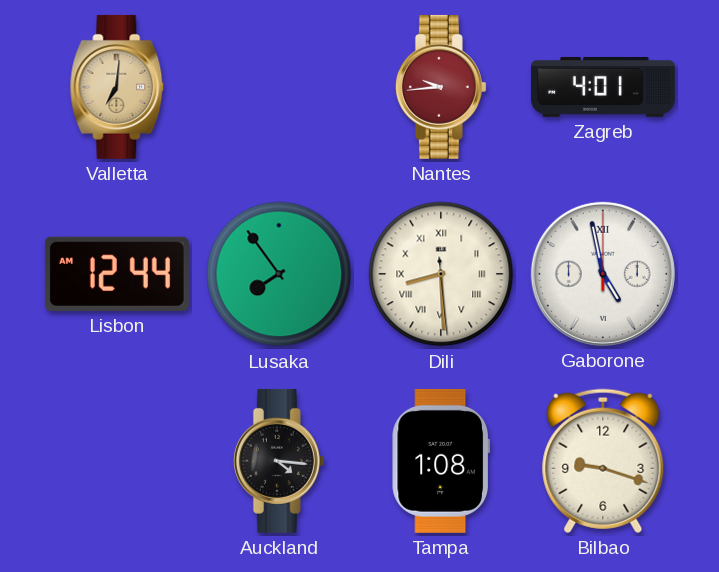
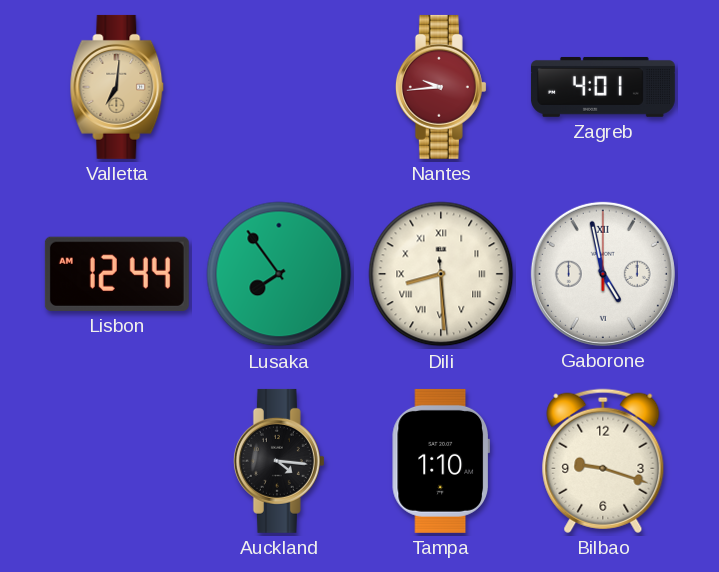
Tampa: 1:08 -> 1:10
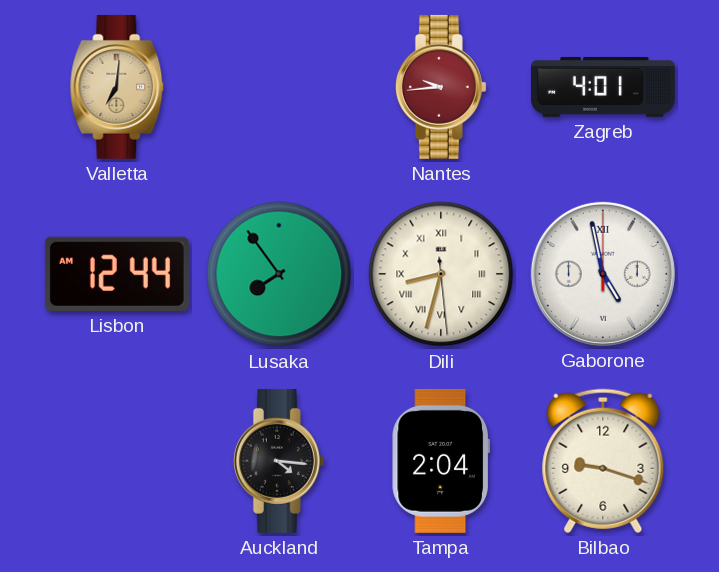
Dili: 8:29 -> 8:32
Tampa: 1:10 -> 2:04
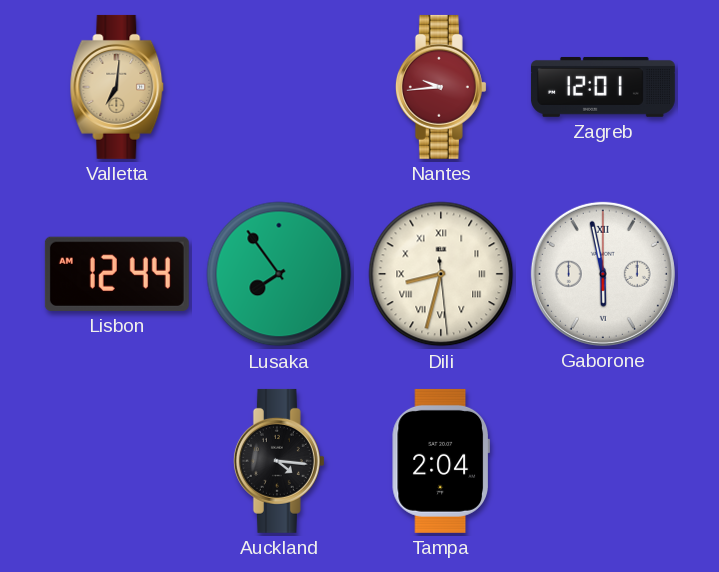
Zagreb: 4:01 -> 12:01
Gaborone: 4:58 -> 5:58
Bilbao: 9:18 -> none
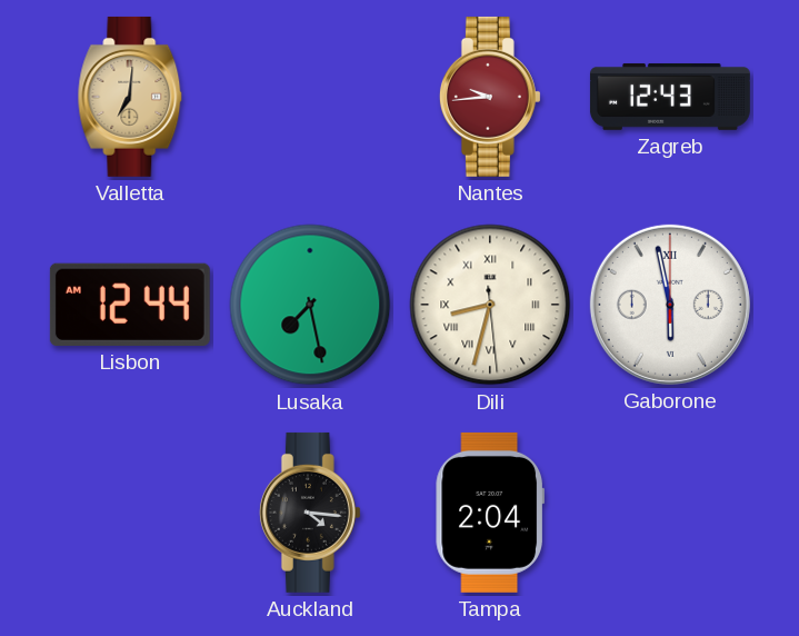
Zagreb: 12:01 -> 12:43
Lusaka: 7:54 -> 7:28
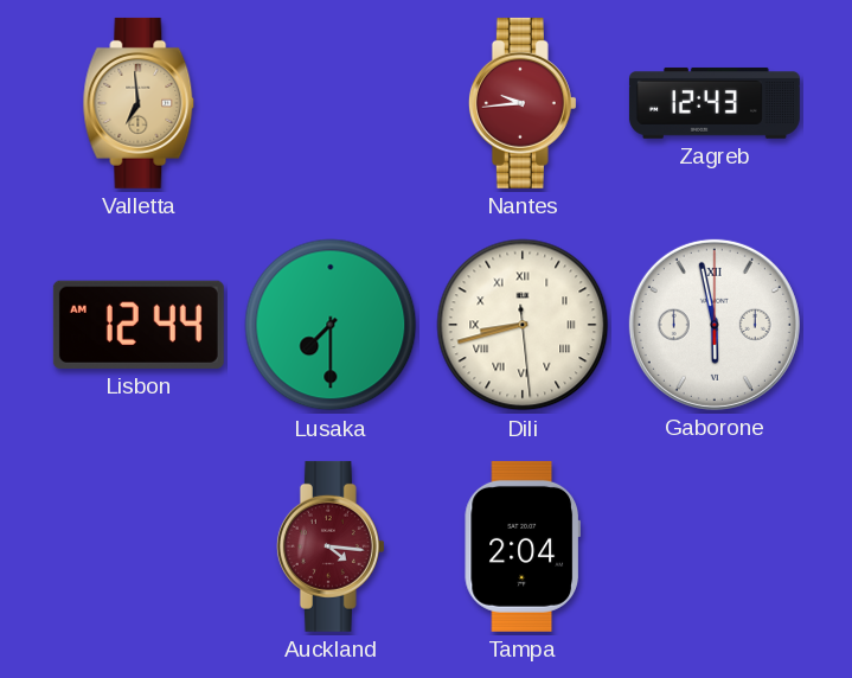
Valletta: 7:01 -> 6:59
Lusaka: 7:28 -> 7:30
Dili: 8:32 -> 8:42
Auckland dial: black -> burgundy
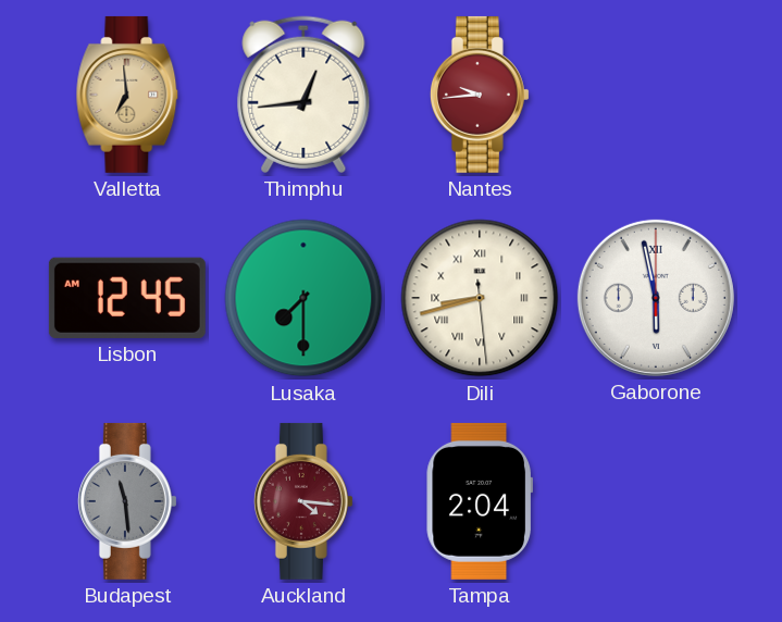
Thimphu: none -> 12:44
Zagreb: 12:43 -> none
Lisbon: 12:44 -> 12:45
Budapest: none -> 11:29
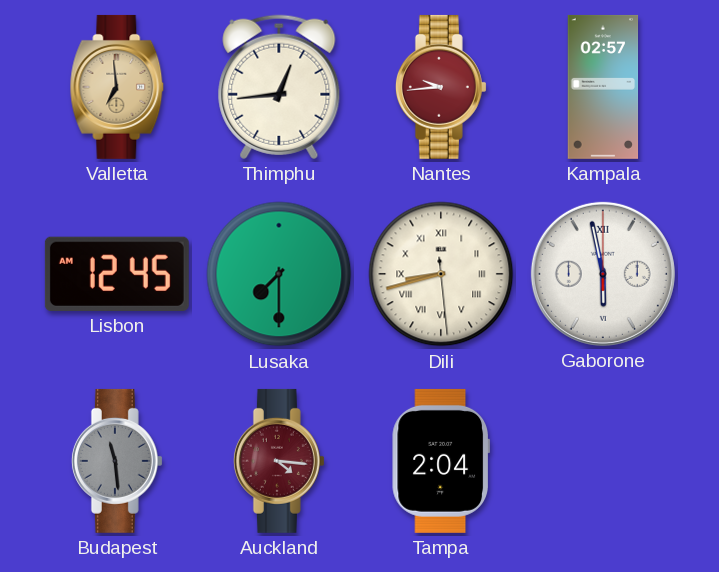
Kampala: none -> 02:57
